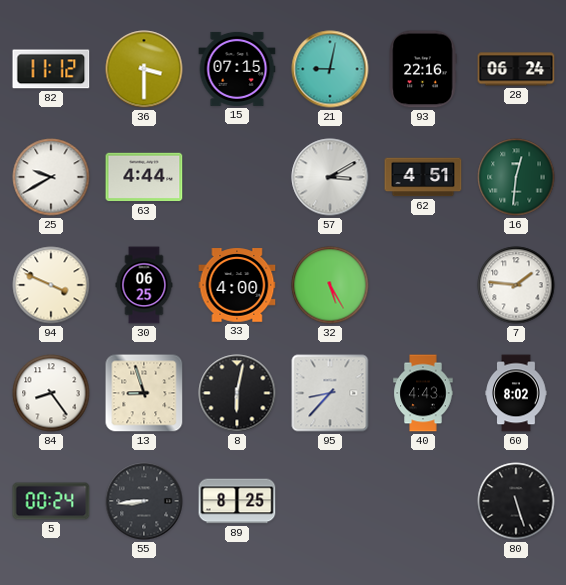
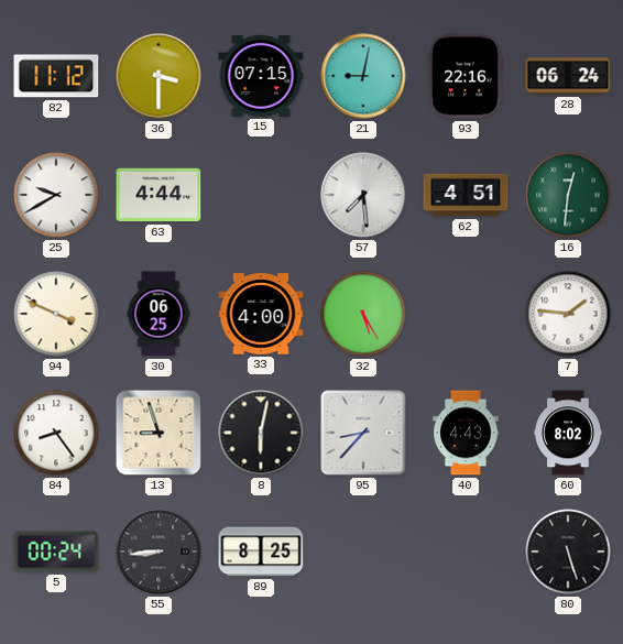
57: 3:10 -> 7:29
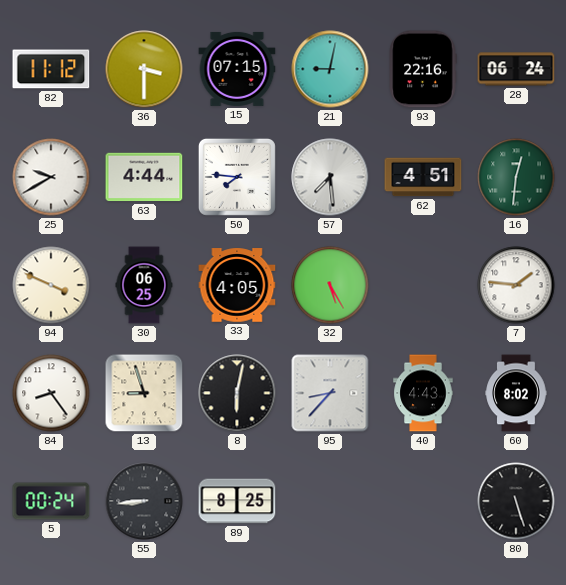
50: none -> 7:46
33: 4:00 -> 4:05
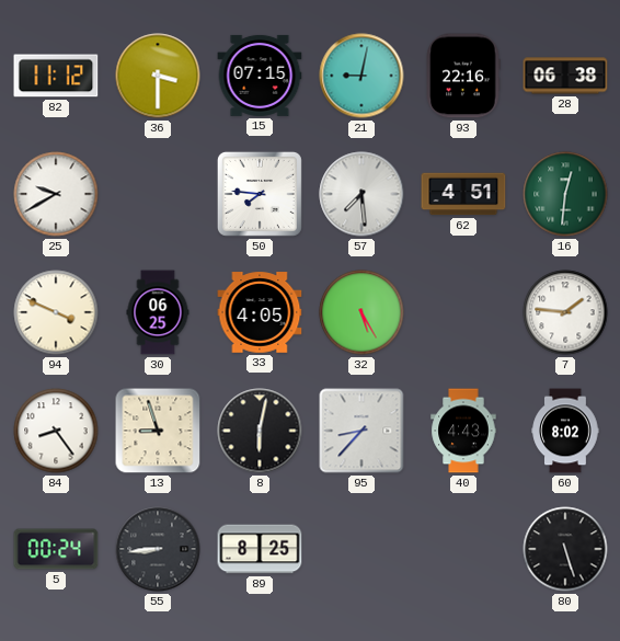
28: 06:24 -> 06:38
63: 4:44 -> none
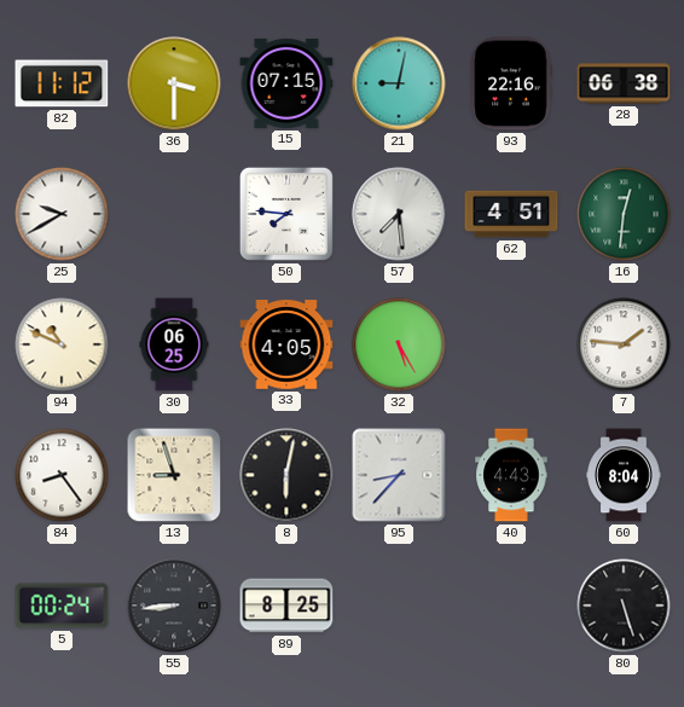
94: 3:49 -> 10:49
60: 8:02 -> 8:04
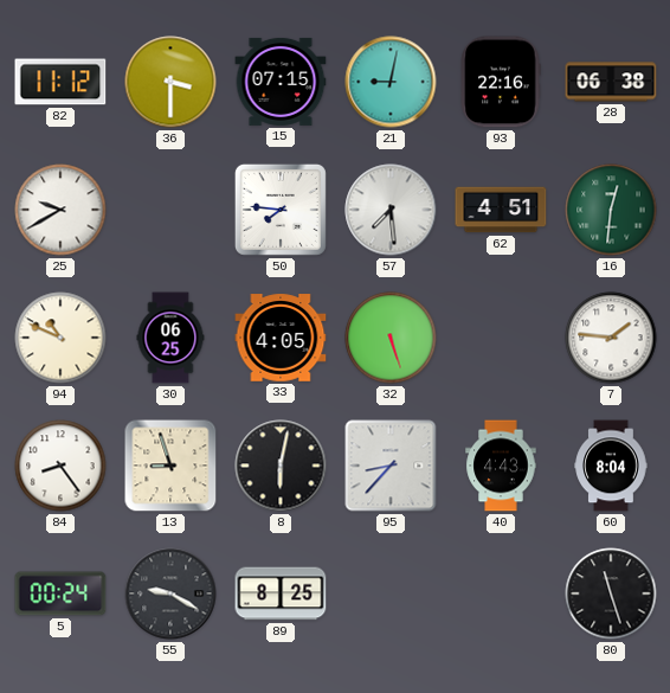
32: 5:25 -> 5:27
55: 8:44 -> 9:20
80: 5:27 -> 11:27
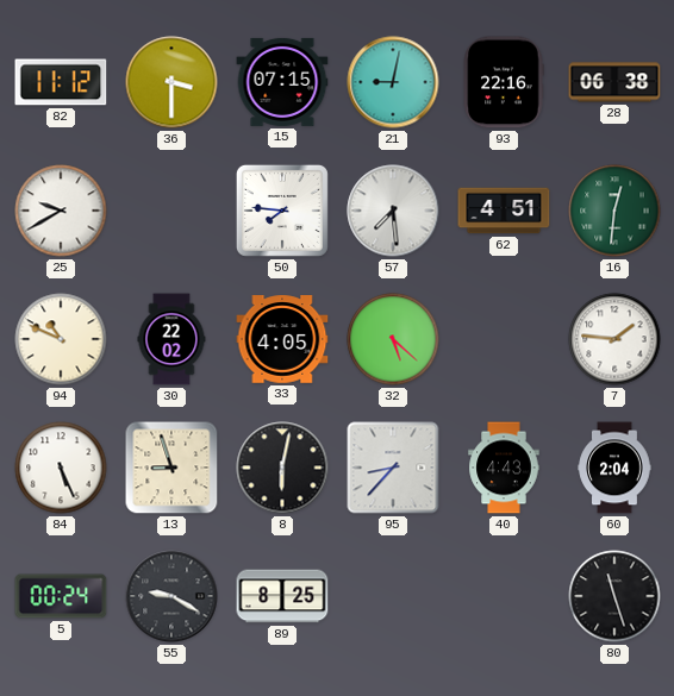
30: 06:25 -> 22:02
32: 5:27 -> 5:22
84: 8:24 -> 5:26
60: 8:04 -> 2:04
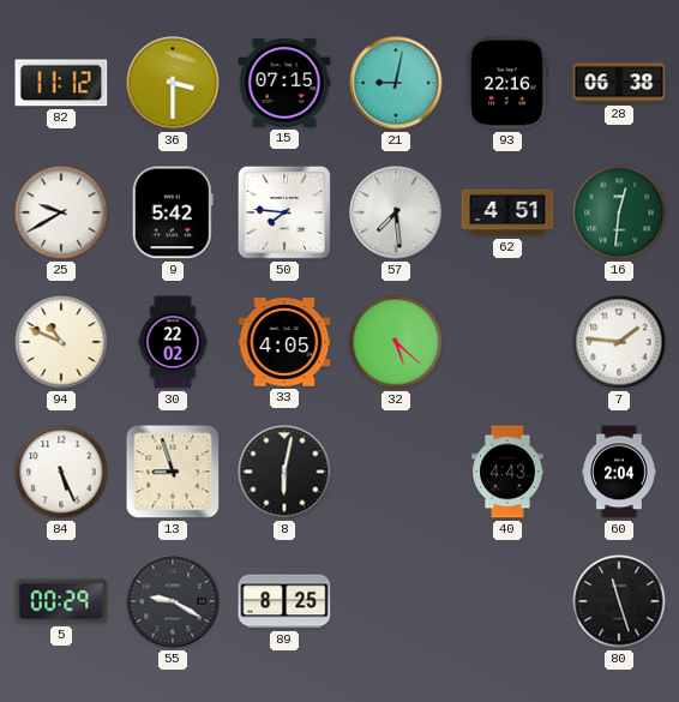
9: none -> 5:42
95: 8:37 -> none
5: 00:24 -> 00:29
